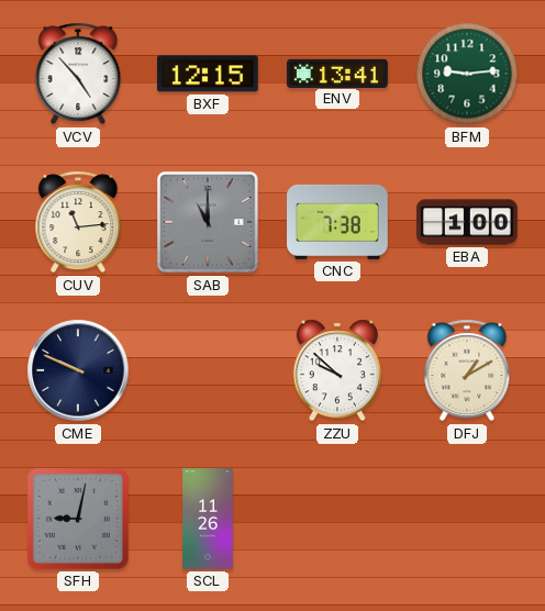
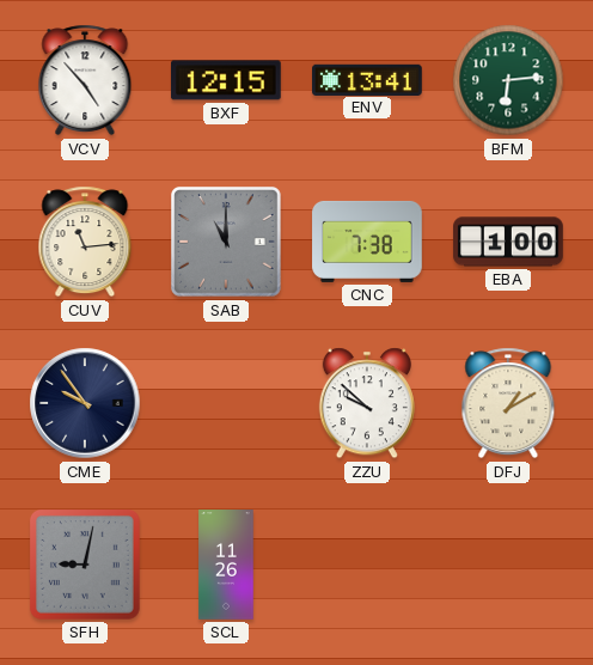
BFM: 9:14 -> 6:14
CME: 9:49 -> 9:54
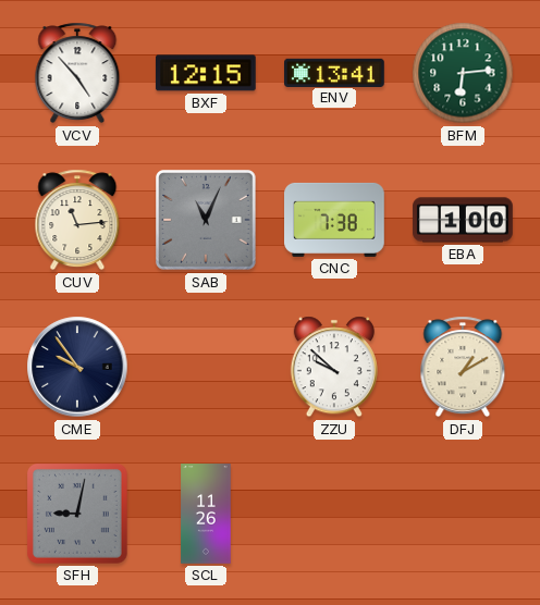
SAB: 11:00 -> 11:04
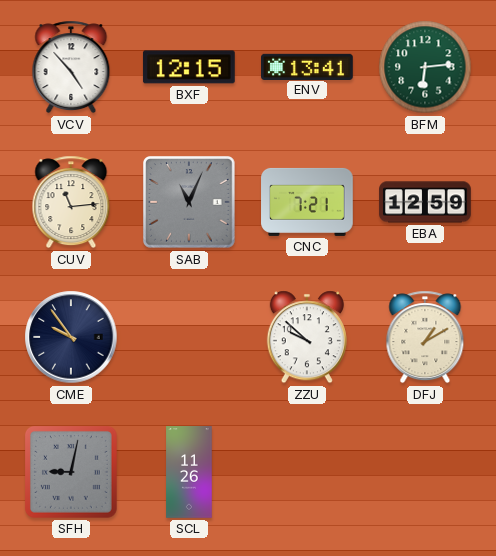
CNC: 7:38 -> 7:21
EBA: 1:00 -> 12:59
